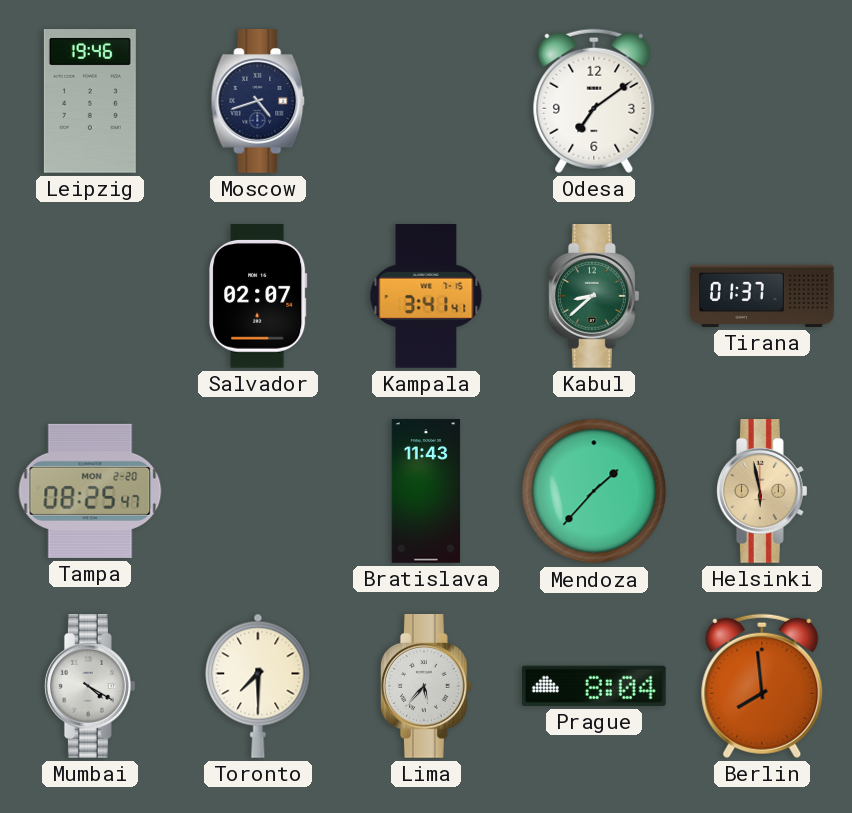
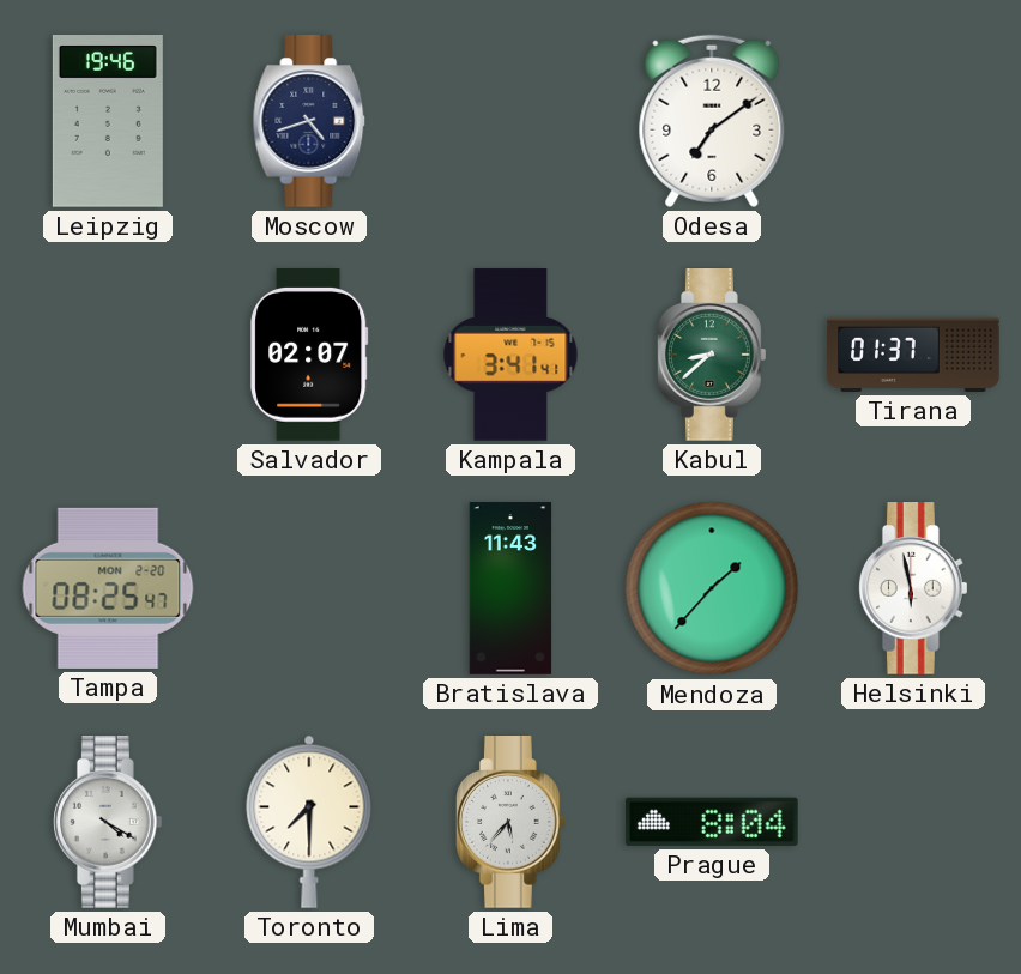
Helsinki dial: champagne -> white
Berlin: 7:59 -> none
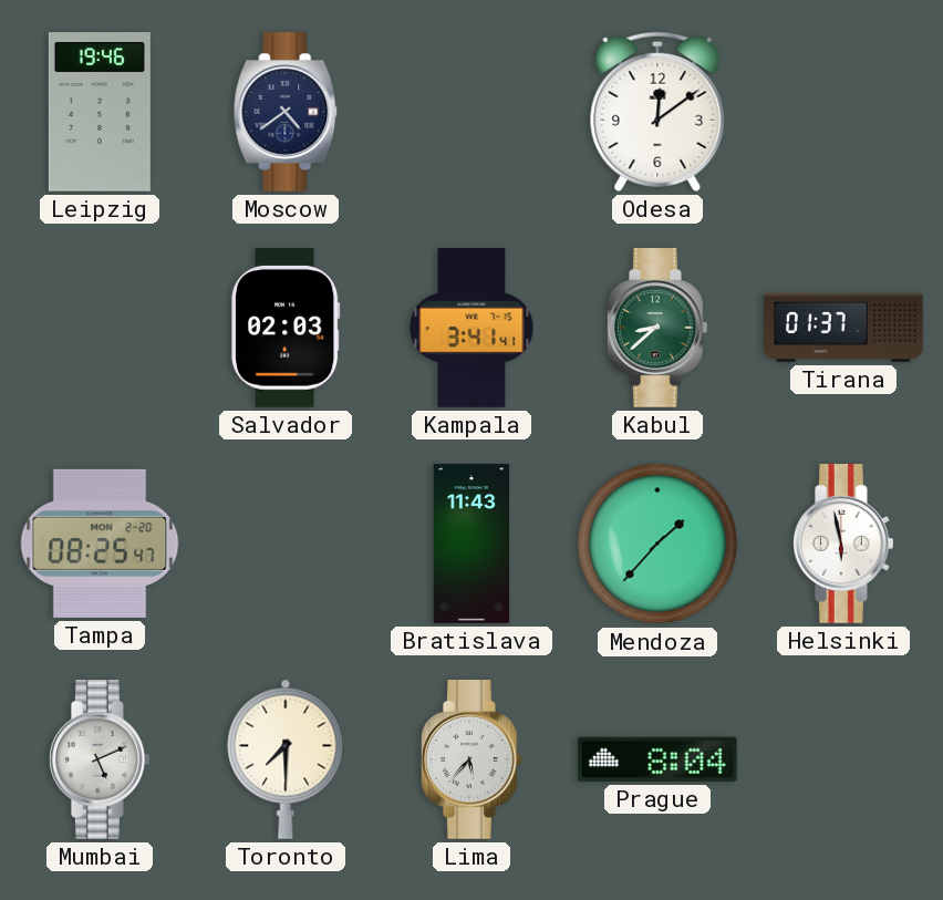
Moscow: 4:42 -> 4:39
Odesa: 7:09 -> 12:09
Salvador: 02:07 -> 02:03
Mumbai: 4:20 -> 5:11
